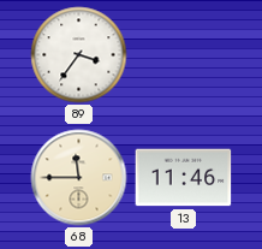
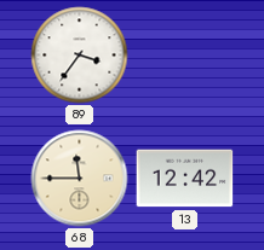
13: 11:46 -> 12:42
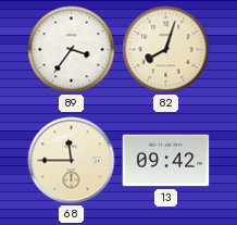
82: none -> 8:03
13: 12:42 -> 09:42
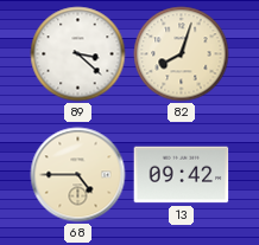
89: 3:36 -> 3:22
68: 11:45 -> 4:45
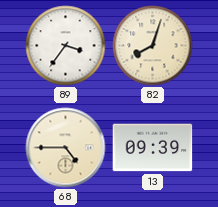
89: 3:22 -> 3:36
13: 09:42 -> 09:39
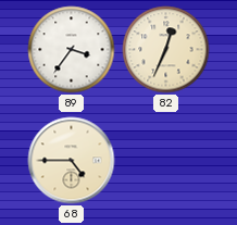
82: 8:03 -> 12:34
13: 09:39 -> none
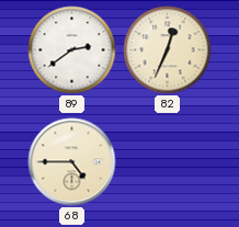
89: 3:36 -> 2:39
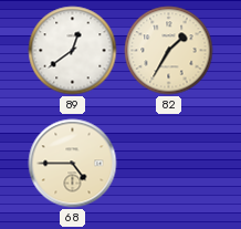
89: 2:39 -> 12:39
82: 12:34 -> 1:35
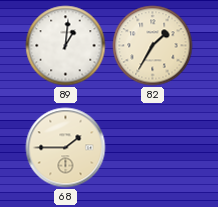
89: 12:39 -> 1:01
68: 4:45 -> 1:45
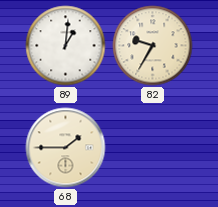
82: 1:35 -> 9:35
